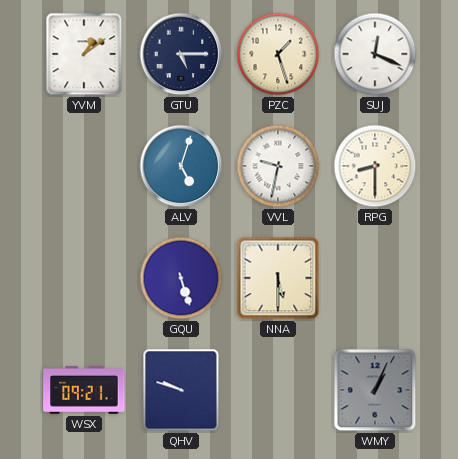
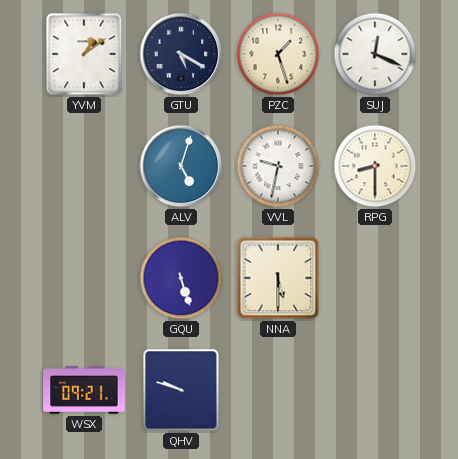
GTU: 5:15 -> 5:20
WMY: 1:04 -> none
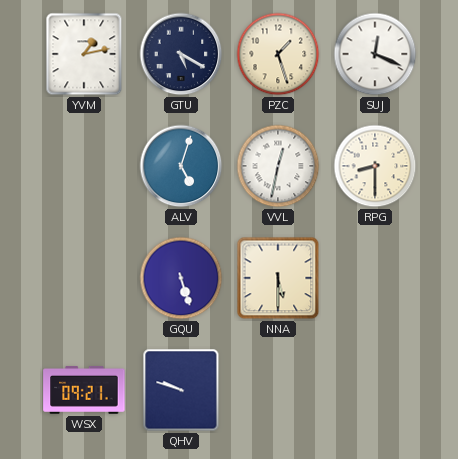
YVM: 1:09 -> 1:13
VVL: 9:32 -> 12:32
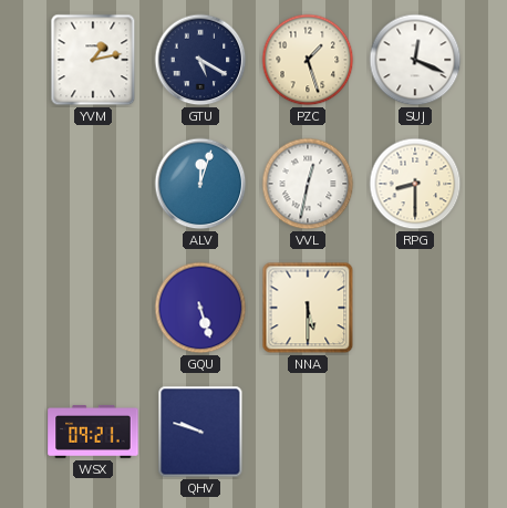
ALV: 5:03 -> 12:03
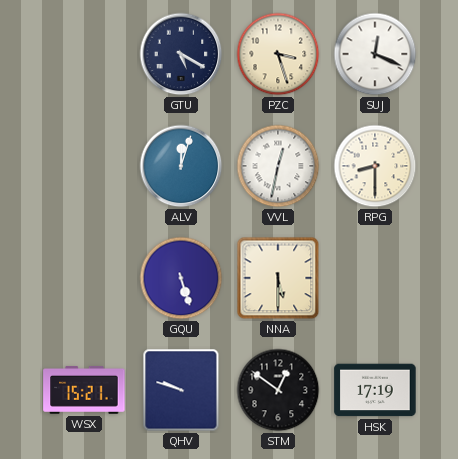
YVM: 1:13 -> none
PZC: 1:27 -> 3:27
WSX: 09:21 -> 15:21
STM: none -> 12:51
HSK: none -> 17:19
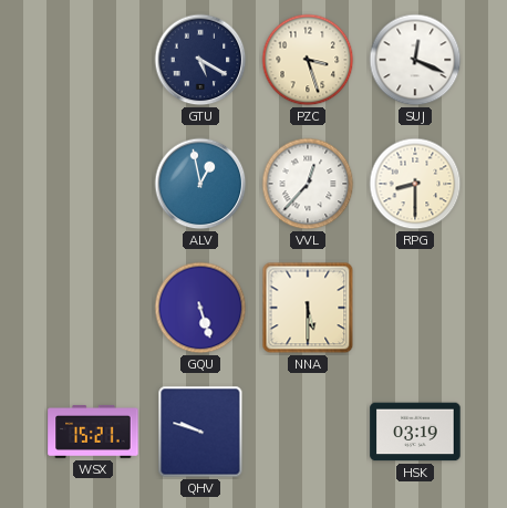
ALV: 12:03 -> 12:58
VVL: 12:32 -> 12:37
STM: 12:51 -> none
HSK: 17:19 -> 03:19
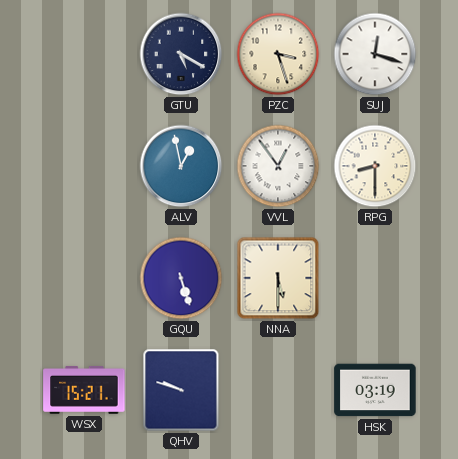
SUJ: 12:19 -> 12:18
VVL: 12:37 -> 12:54
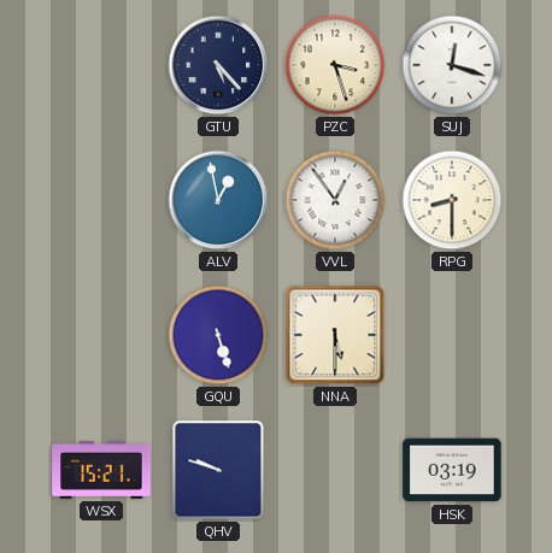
GTU: 5:20 -> 5:23
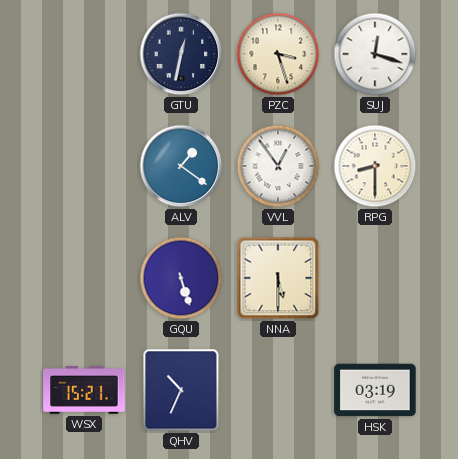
GTU: 5:23 -> 12:32
ALV: 12:58 -> 1:21
QHV: 9:48 -> 10:34
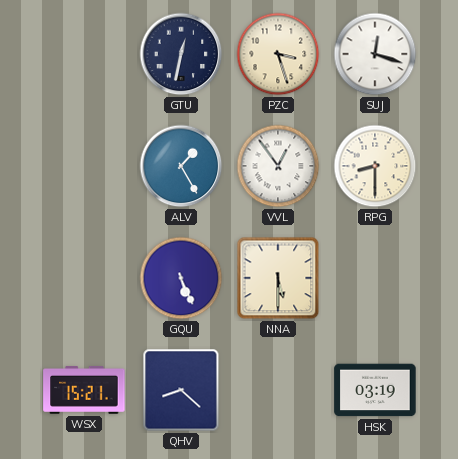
ALV: 1:21 -> 1:25
GQU: 5:27 -> 5:26
QHV: 10:34 -> 8:22
